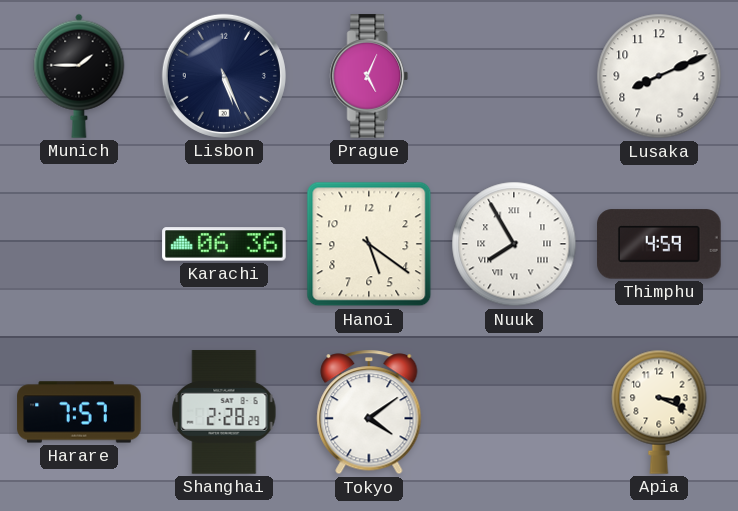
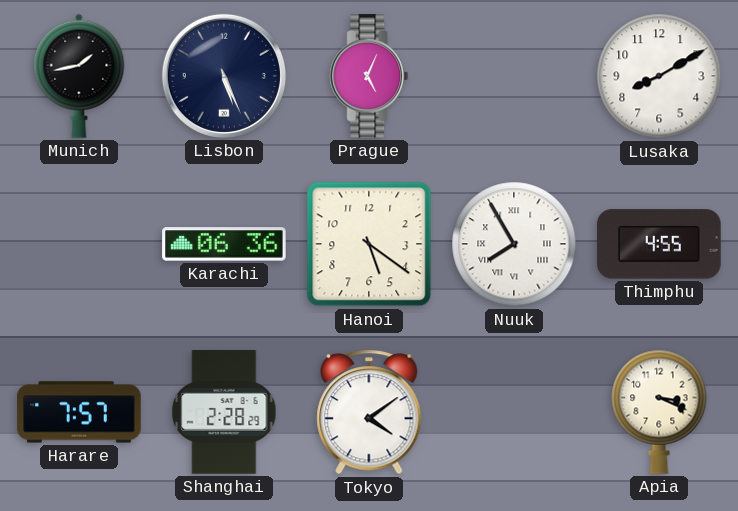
Munich: 1:45 -> 1:43
Lusaka: 8:11 -> 8:10
Thimphu: 4:59 -> 4:55
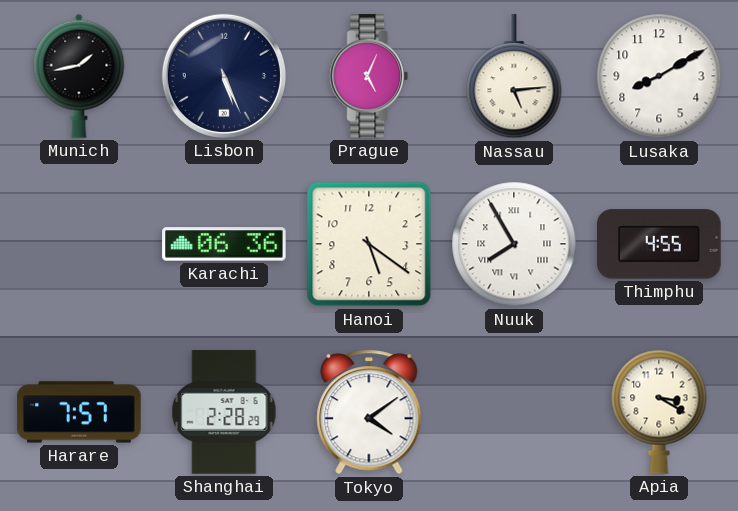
Nassau: none -> 5:14
Apia: 3:19 -> 3:20
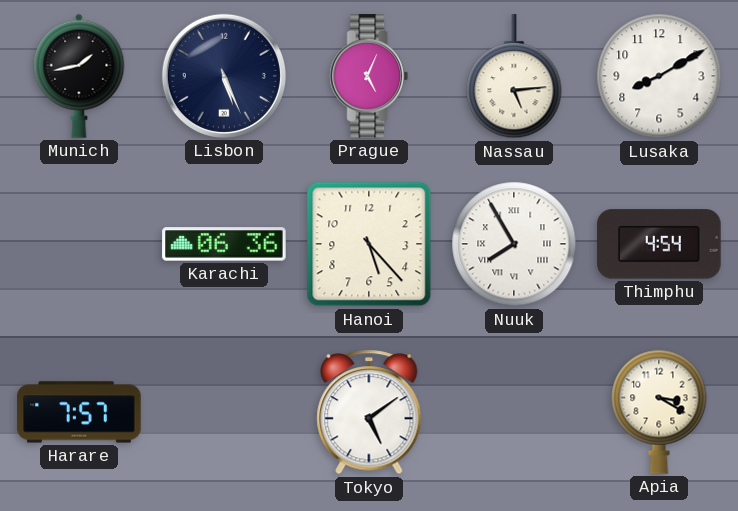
Hanoi: 5:21 -> 5:23
Thimphu: 4:55 -> 4:54
Shanghai: 2:28 -> none
Tokyo: 4:09 -> 5:09
